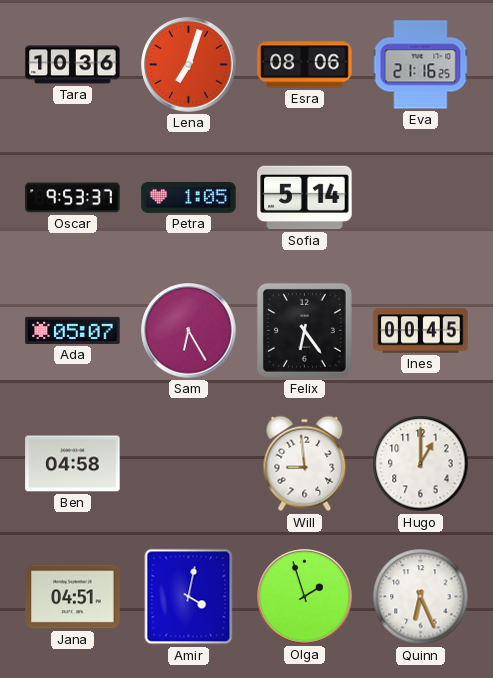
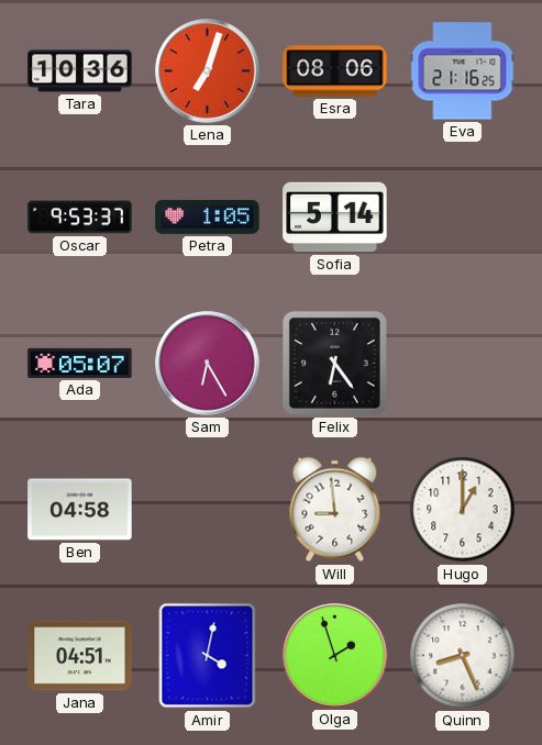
Ines: 00:45 -> none
Quinn: 6:26 -> 8:26
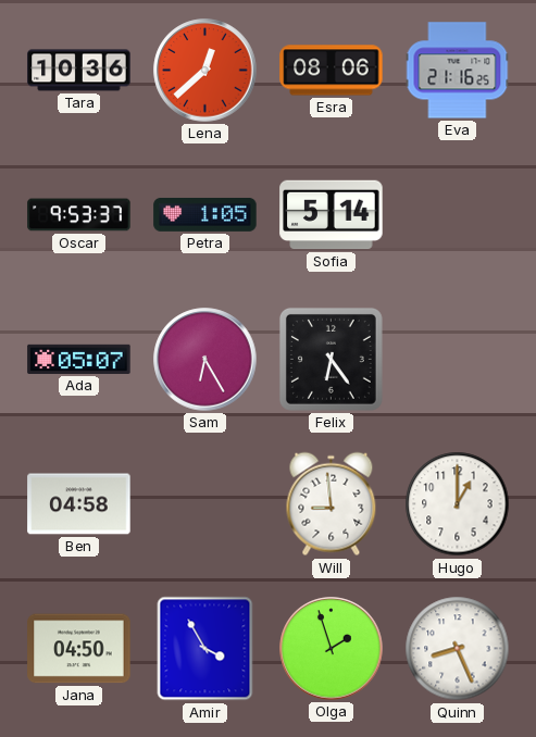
Lena: 7:03 -> 12:38
Jana: 04:51 -> 04:50
Amir: 4:02 -> 3:55
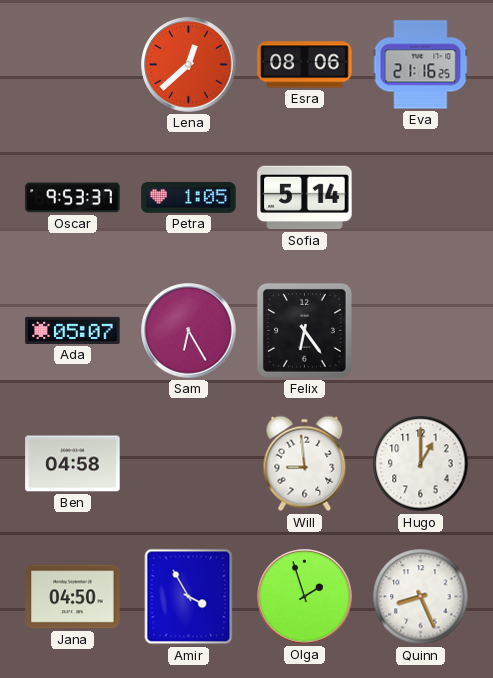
Tara: 10:36 -> none
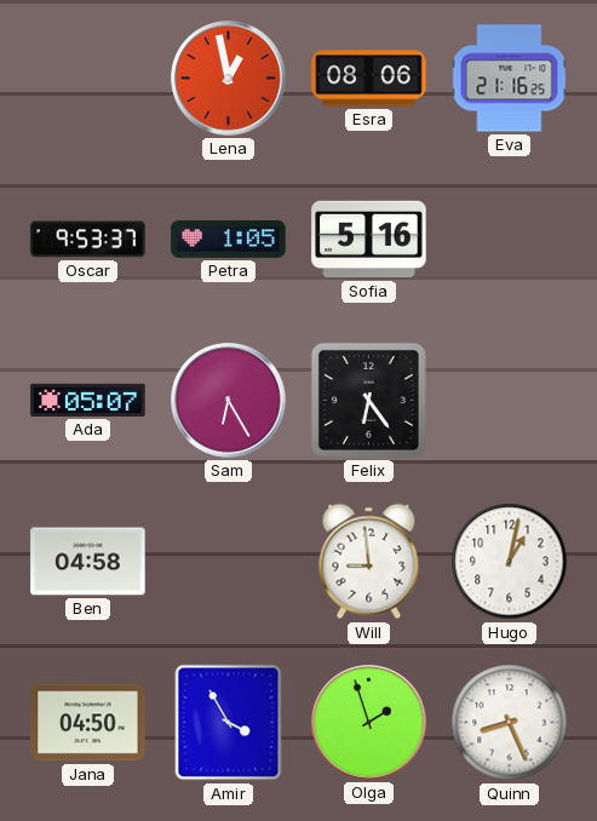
Lena: 12:38 -> 12:58
Sofia: 5:14 -> 5:16
Hugo: 1:00 -> 1:02
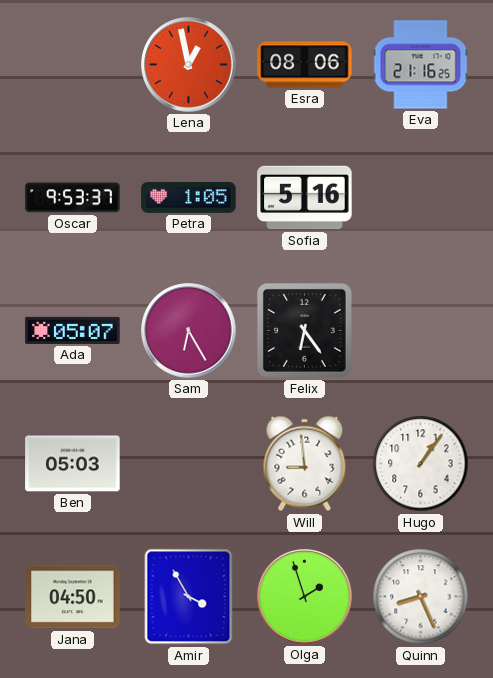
Ben: 04:58 -> 05:03
Hugo: 1:02 -> 1:06
